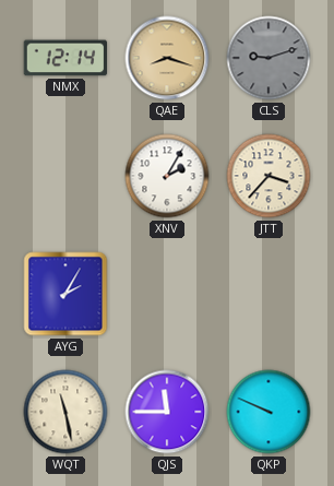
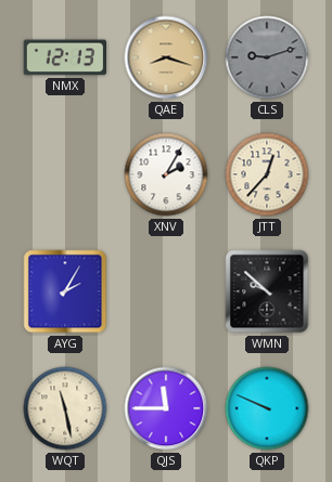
NMX: 12:14 -> 12:13
JTT: 3:37 -> 12:37
WMN: none -> 9:52
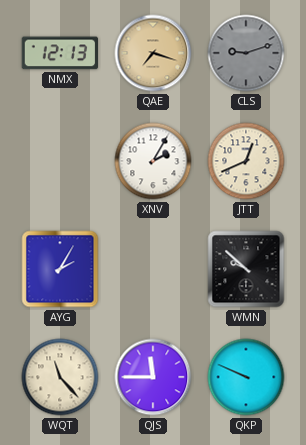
QAE: 8:18 -> 7:18
JTT: 12:37 -> 12:41
WQT: 11:28 -> 11:23
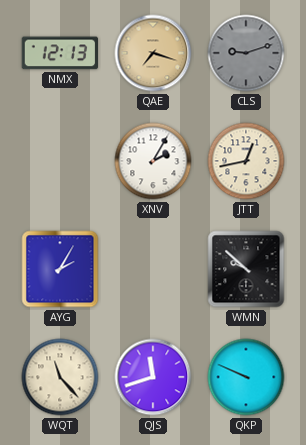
JTT: 12:41 -> 12:43
QJS: 11:45 -> 11:42
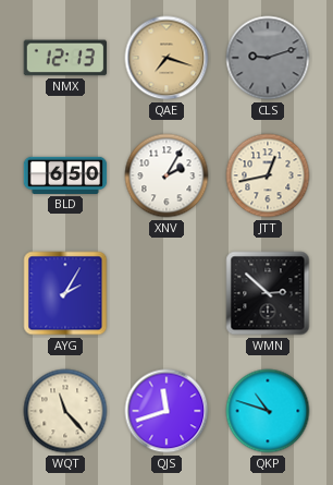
BLD: none -> 6:50
WMN: 9:52 -> 2:52
QKP: 9:49 -> 10:48
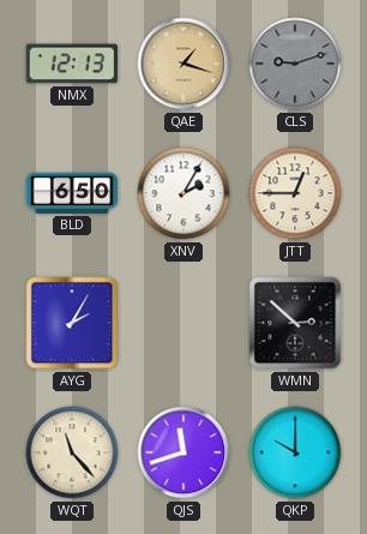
QAE: 7:18 -> 1:18
JTT: 12:43 -> 12:45
QKP: 10:48 -> 10:00
